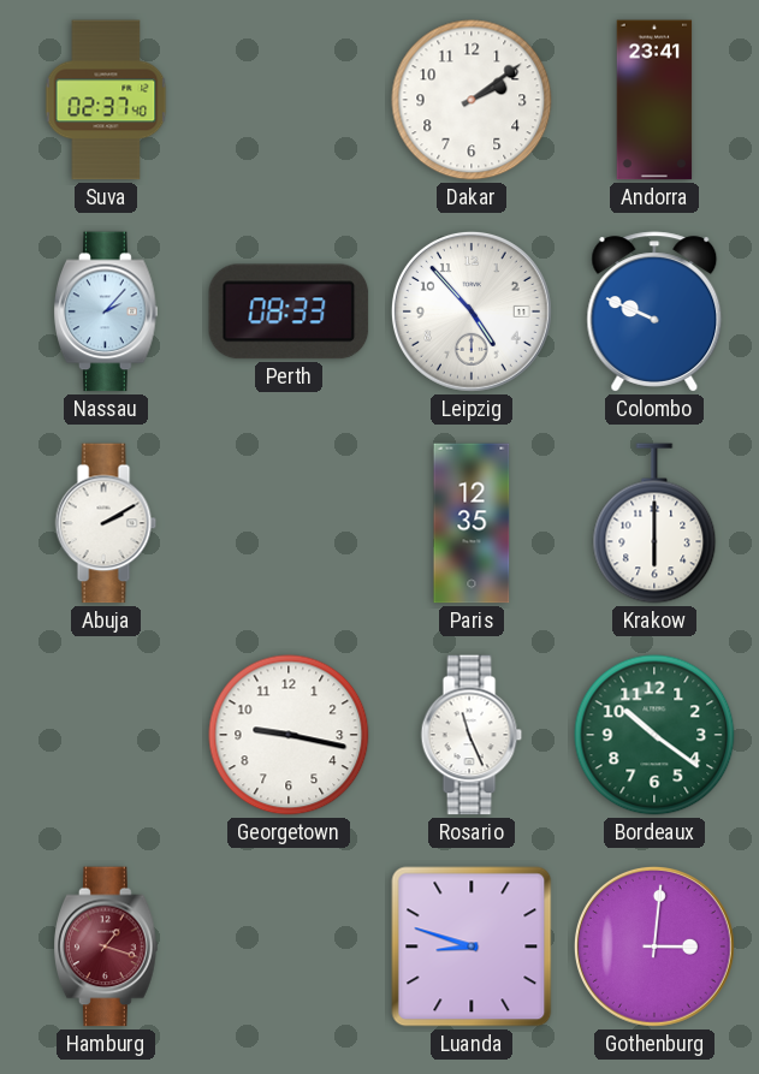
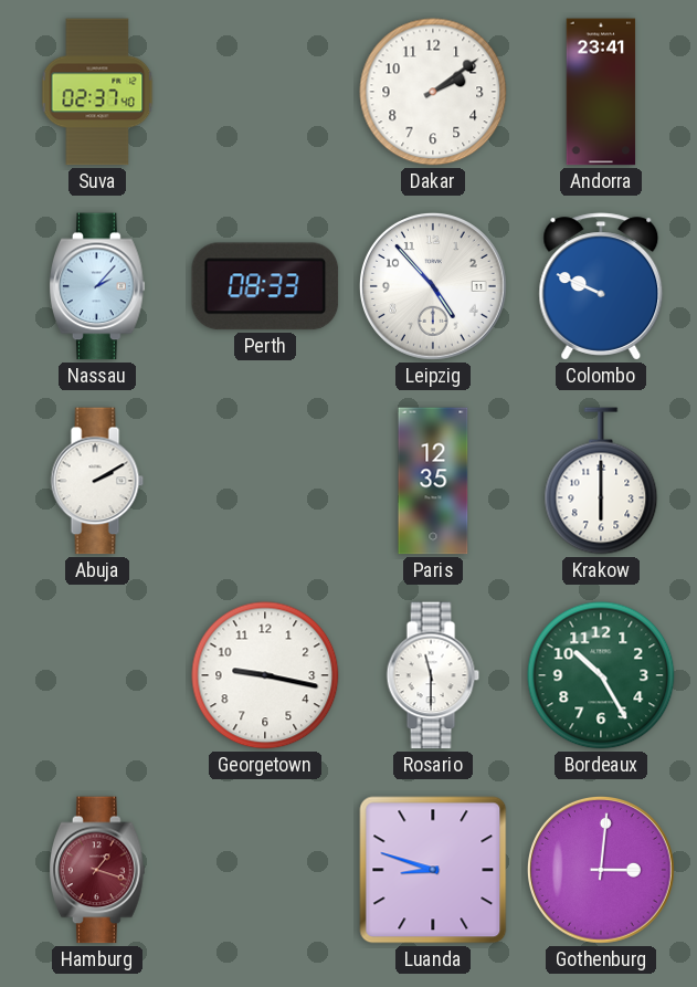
Rosario: 11:26 -> 11:30
Bordeaux: 10:21 -> 10:25
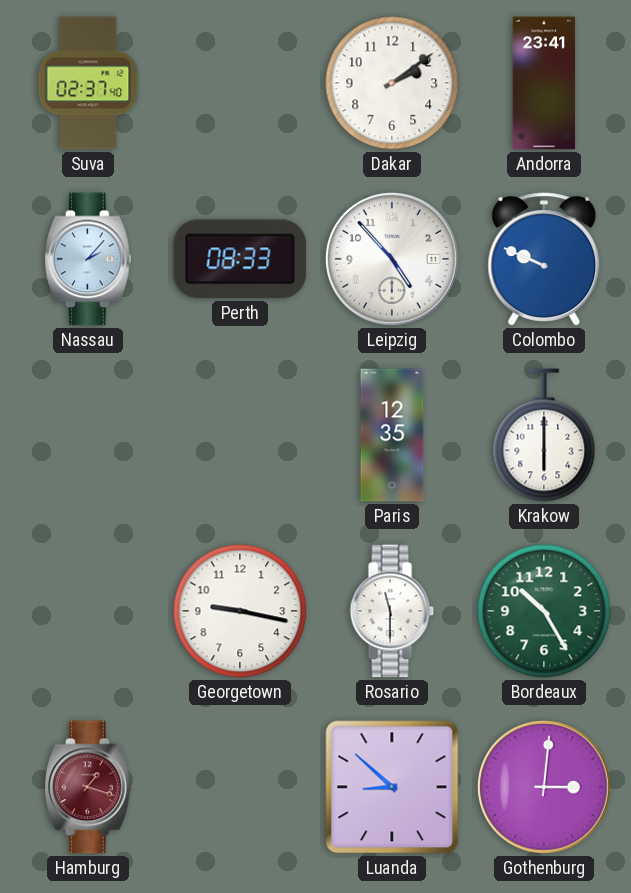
Abuja: 2:10 -> none
Luanda: 8:48 -> 8:52
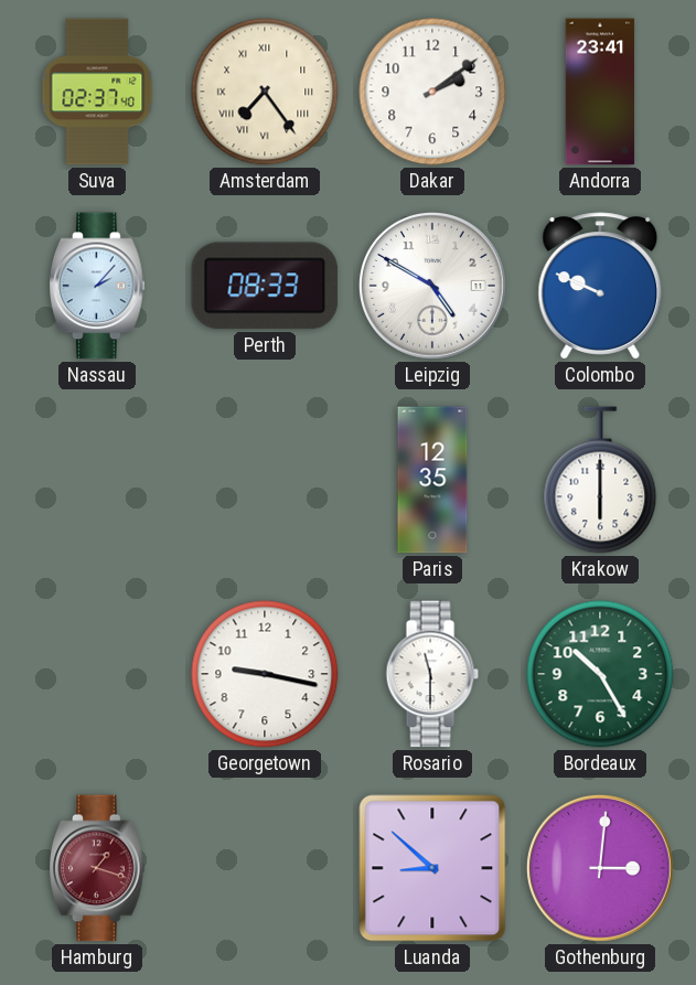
Amsterdam: none -> 7:24
Leipzig: 4:53 -> 4:50
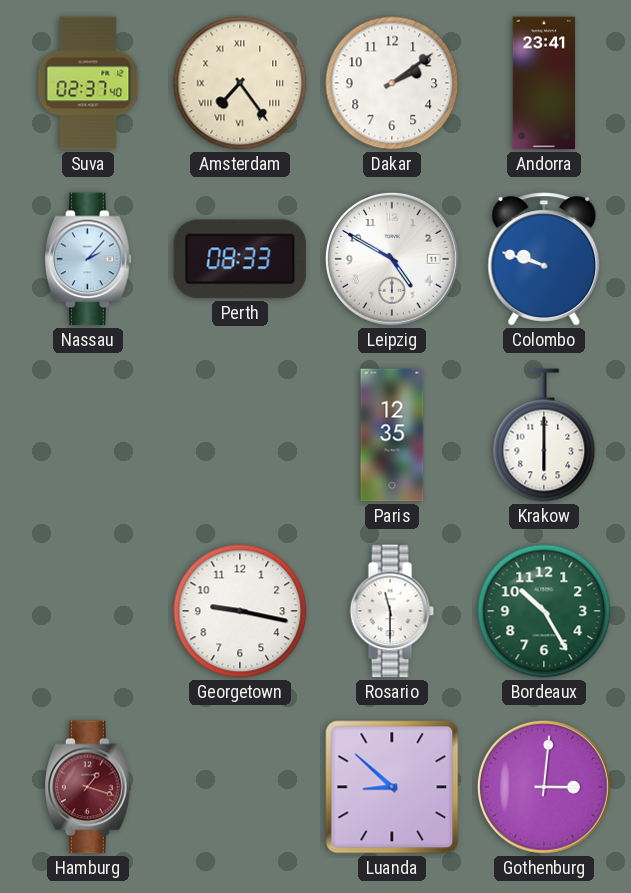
Colombo: 9:49 -> 9:48
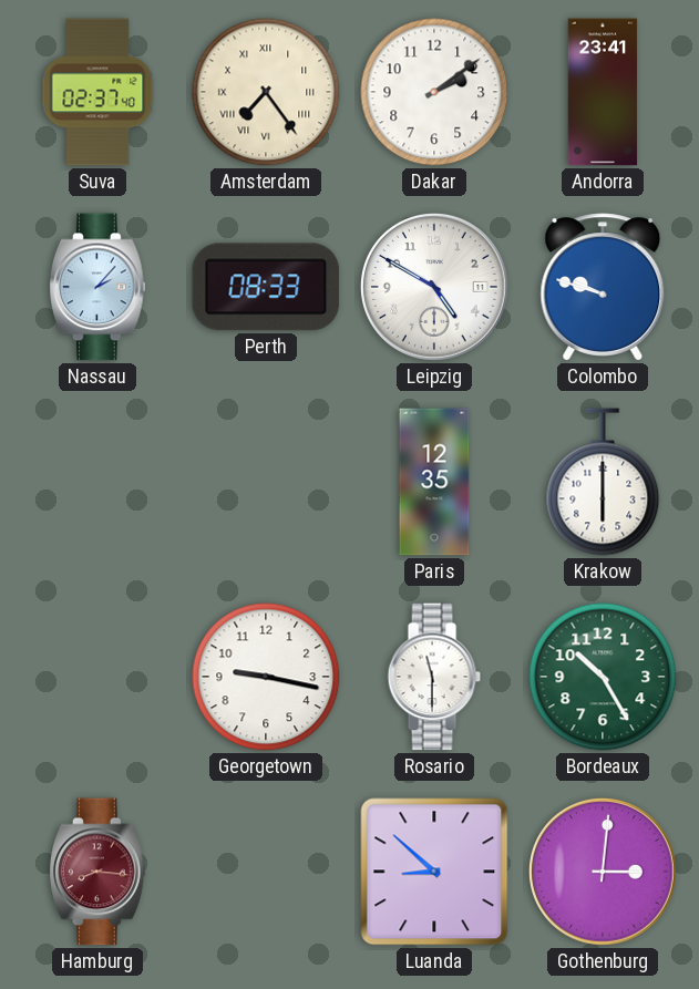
Hamburg: 1:18 -> 8:16
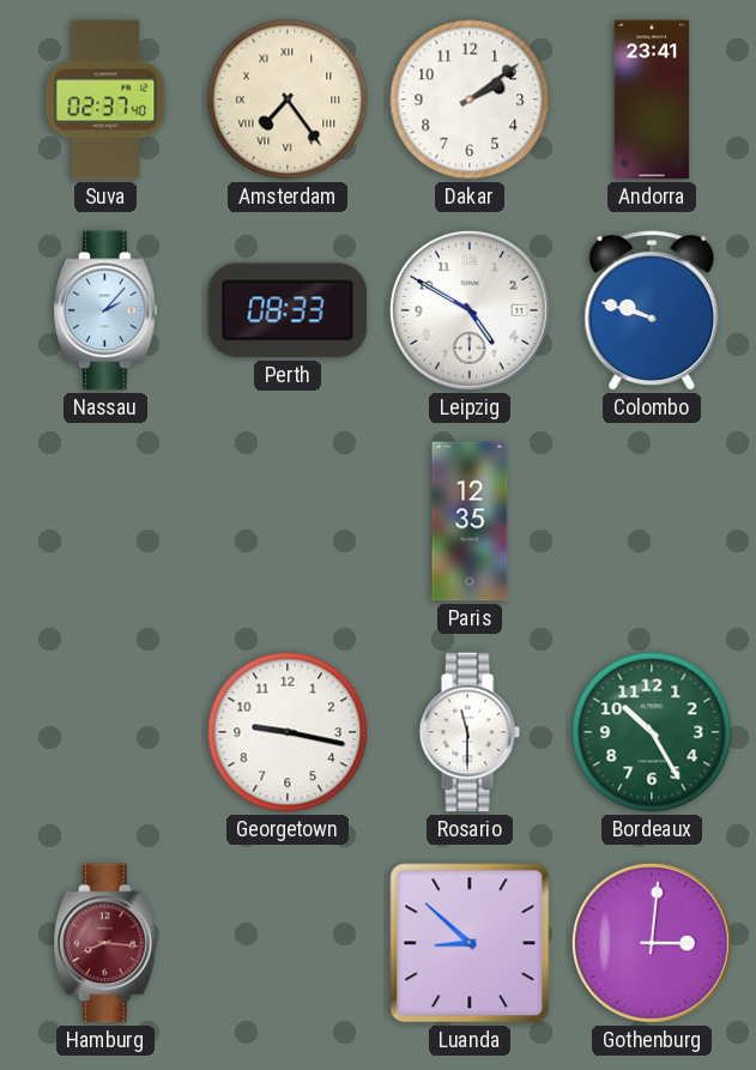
Krakow: 6:00 -> none
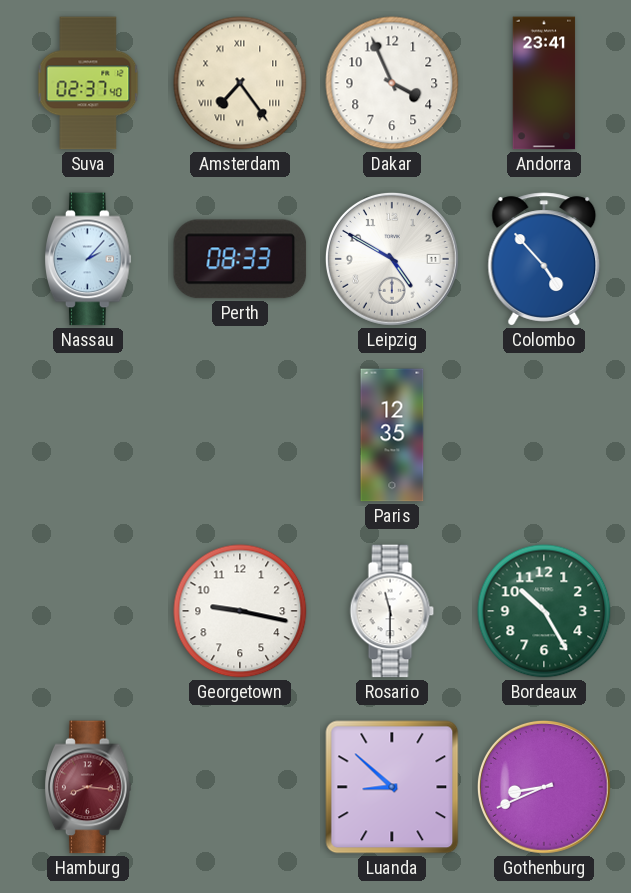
Dakar: 2:09 -> 3:56
Colombo: 9:48 -> 4:53
Gothenburg: 3:01 -> 8:41
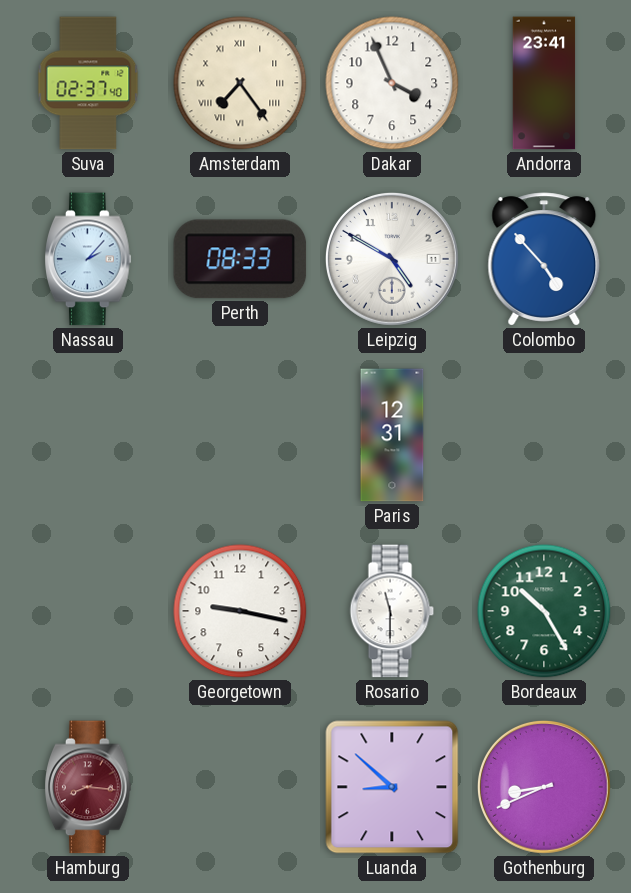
Paris: 12:35 -> 12:31
